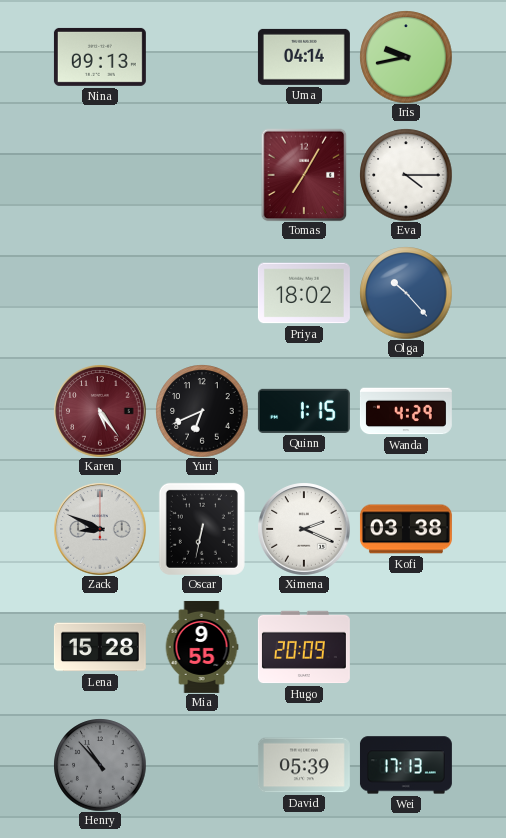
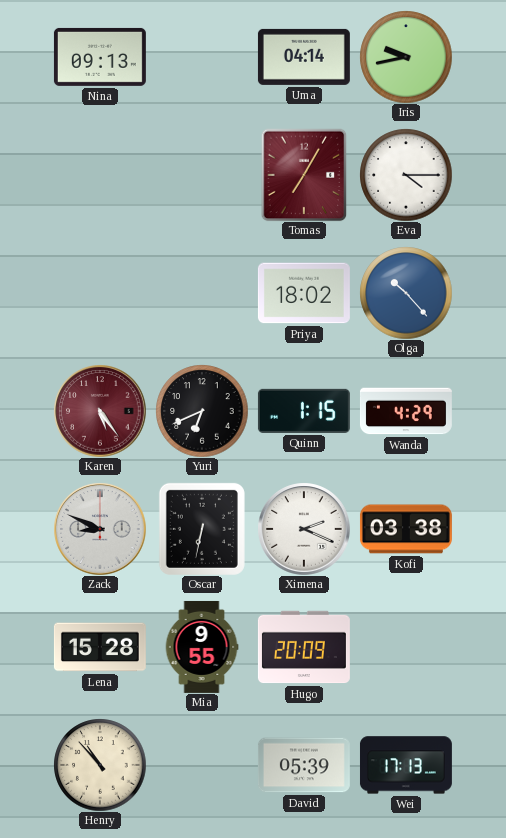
Henry dial: grey -> cream
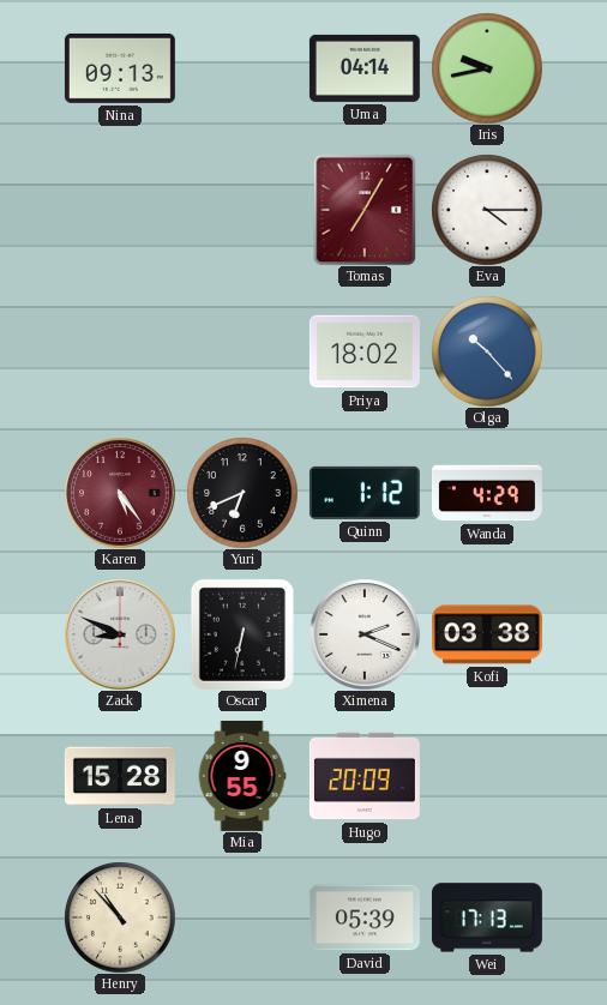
Quinn: 1:15 -> 1:12
